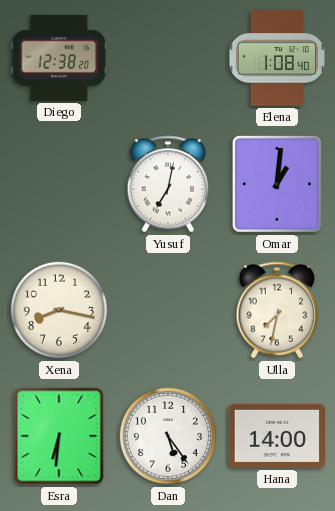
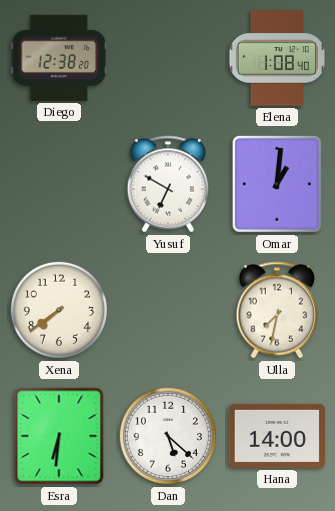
Yusuf: 7:02 -> 6:50
Xena: 8:17 -> 7:39
Dan: 5:24 -> 5:22
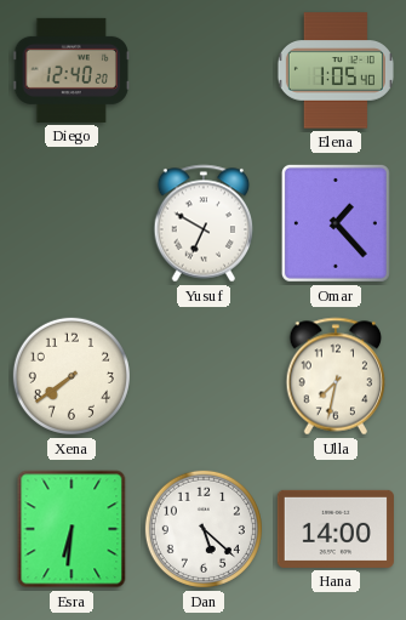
Diego: 12:38 -> 12:40
Elena: 1:08 -> 1:05
Omar: 1:01 -> 1:23
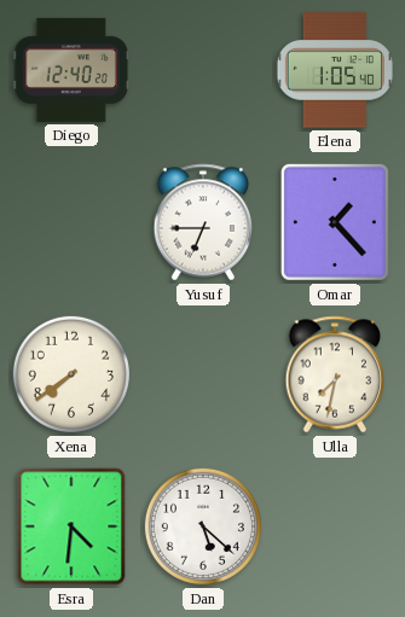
Yusuf: 6:50 -> 6:45
Esra: 6:31 -> 4:31
Hana: 14:00 -> none
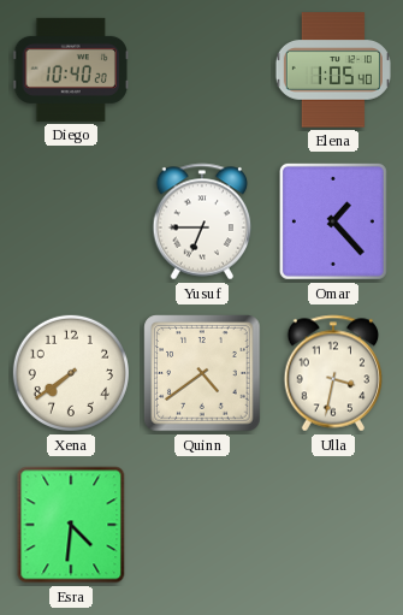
Diego: 12:40 -> 10:40
Quinn: none -> 4:39
Ulla: 7:32 -> 3:32
Dan: 5:22 -> none
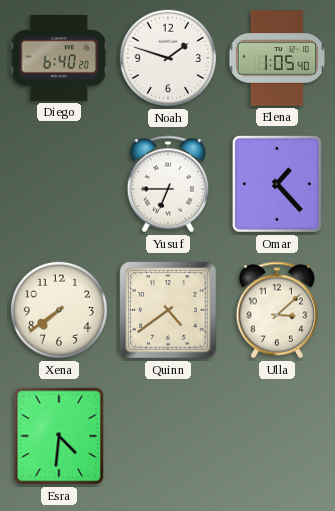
Diego: 10:40 -> 6:40
Noah: none -> 1:48
Ulla: 3:32 -> 3:08
